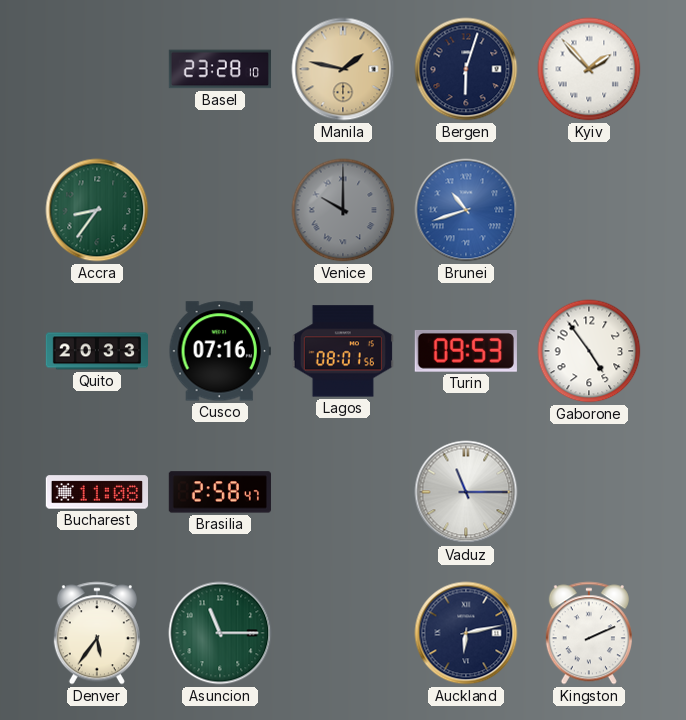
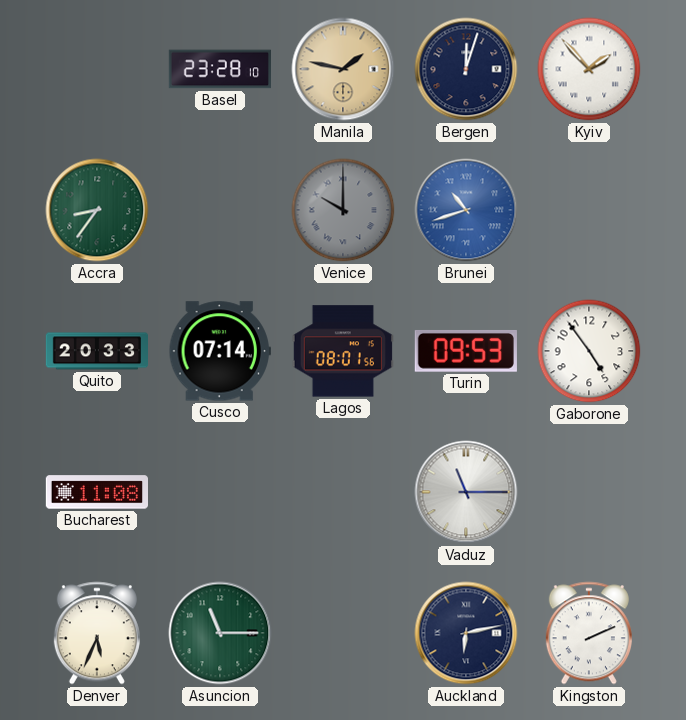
Bergen: 6:03 -> 12:03
Cusco: 07:16 -> 07:14
Brasilia: 2:58 -> none
Denver: 5:36 -> 5:34
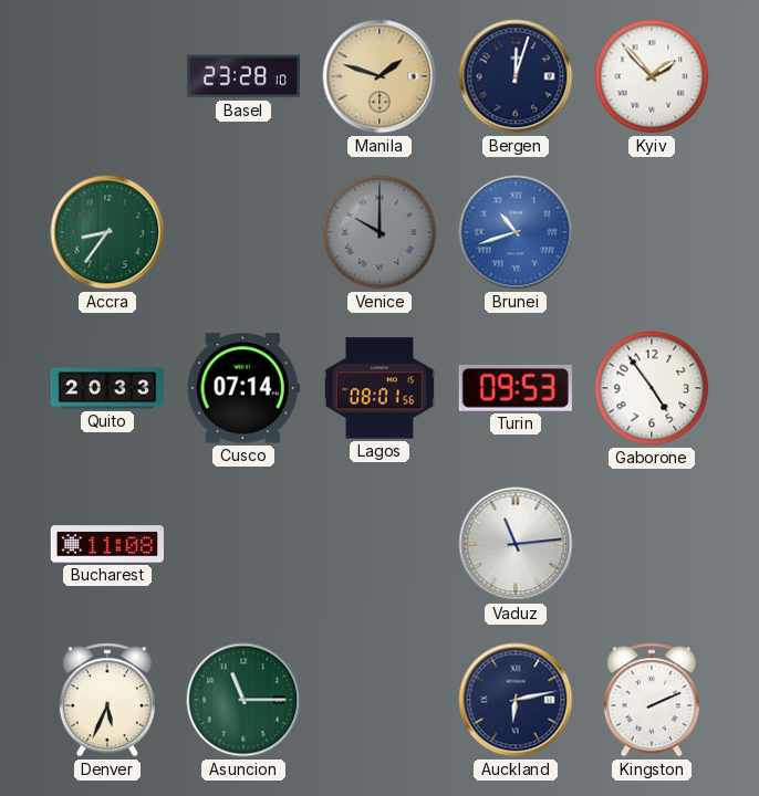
Manila: 1:47 -> 1:48
Vaduz: 11:15 -> 11:14
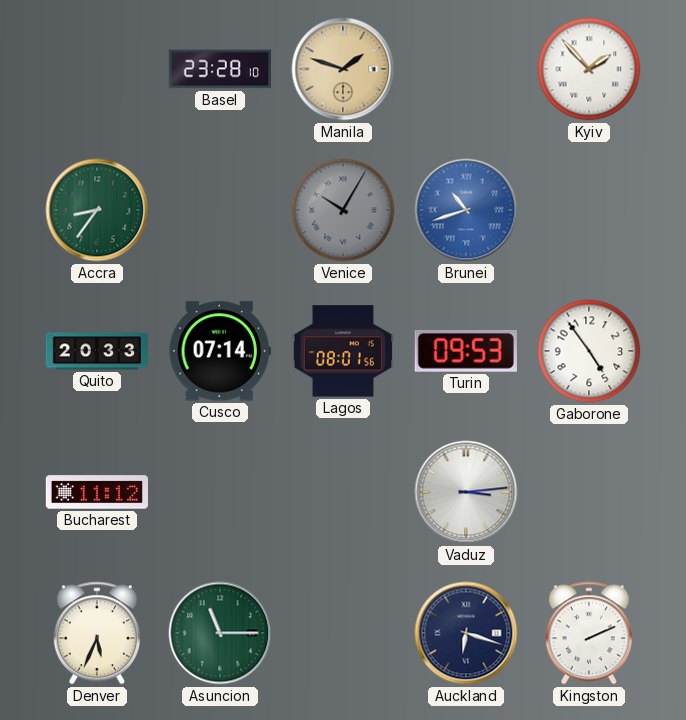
Bergen: 12:03 -> none
Venice: 10:00 -> 10:05
Bucharest: 11:08 -> 11:12
Vaduz: 11:14 -> 3:14
Auckland: 6:13 -> 6:18
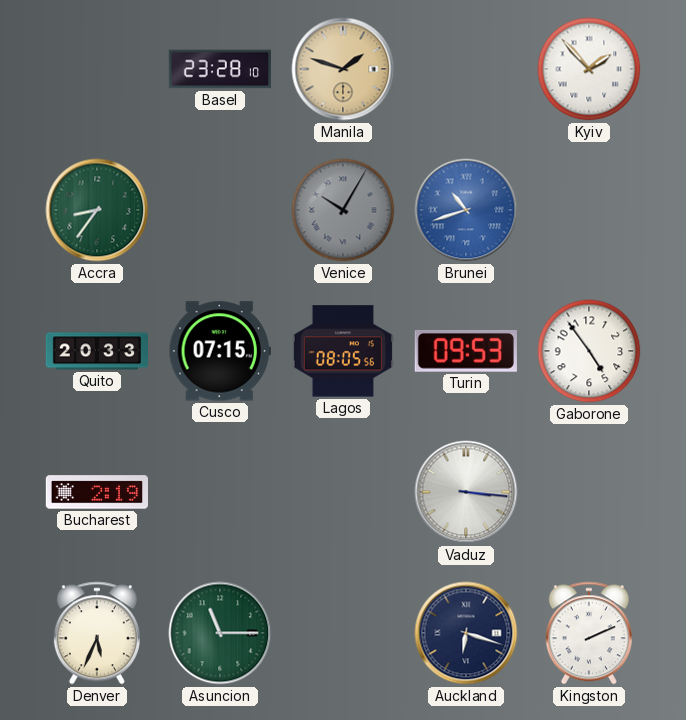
Cusco: 07:14 -> 07:15
Lagos: 08:01 -> 08:05
Bucharest: 11:12 -> 2:19
Vaduz: 3:14 -> 3:16
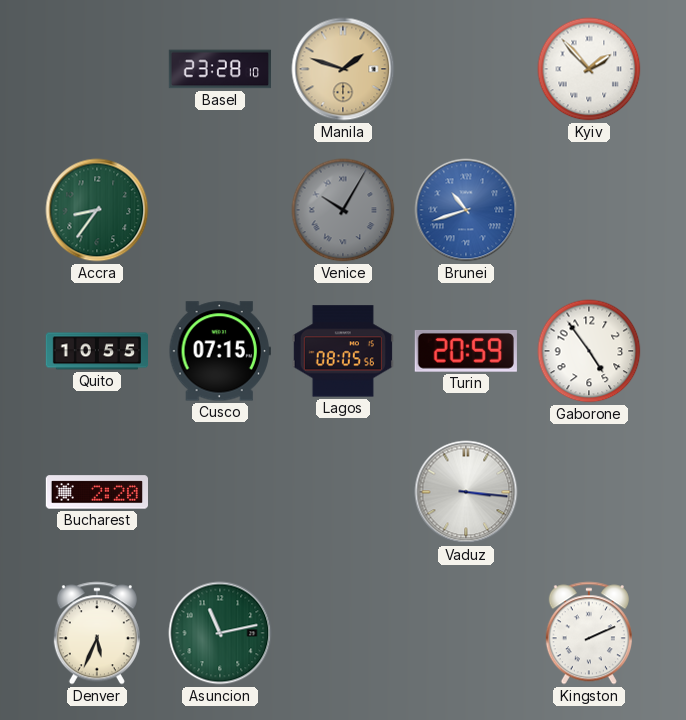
Quito: 20:33 -> 10:55
Turin: 09:53 -> 20:59
Bucharest: 2:19 -> 2:20
Asuncion: 11:15 -> 11:13
Auckland: 6:18 -> none
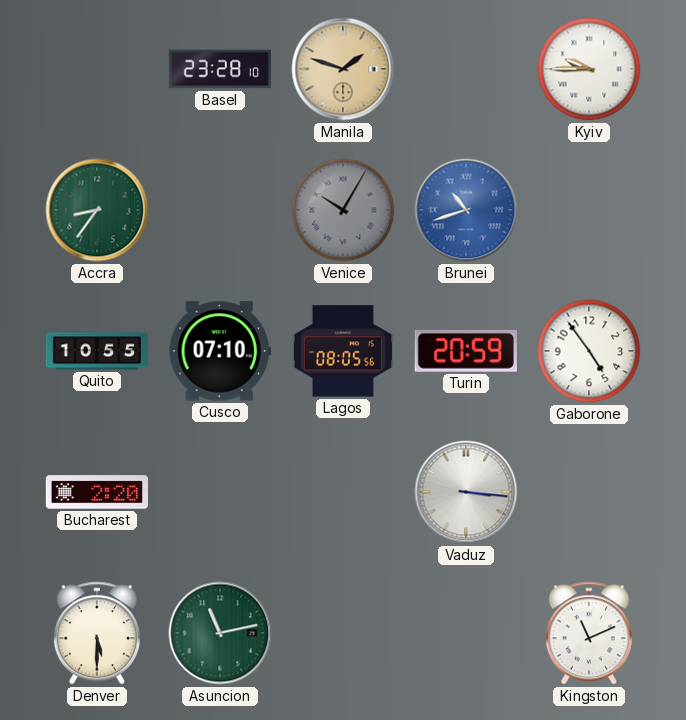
Kyiv: 1:53 -> 9:45
Cusco: 07:15 -> 07:10
Denver: 5:34 -> 5:30
Kingston: 2:11 -> 11:11
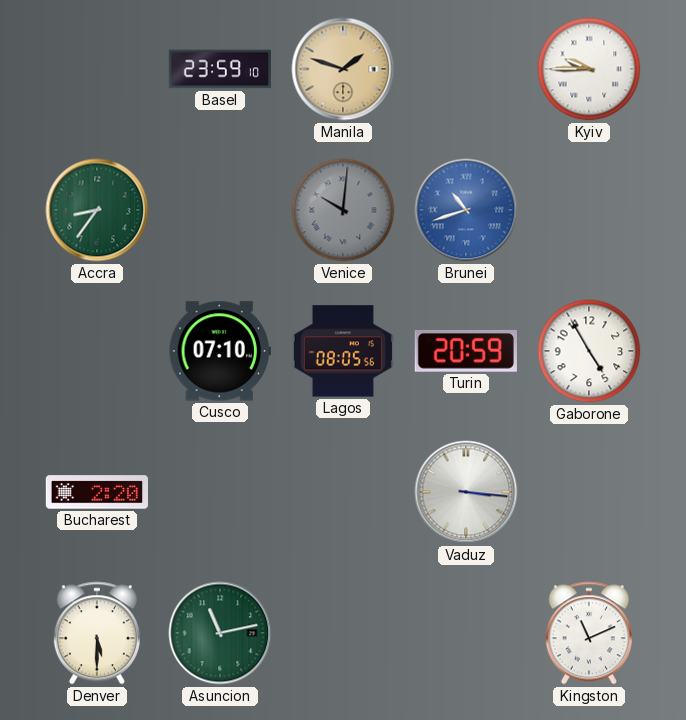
Basel: 23:28 -> 23:59
Venice: 10:05 -> 10:01
Quito: 10:55 -> none
Gaborone: 4:54 -> 4:55
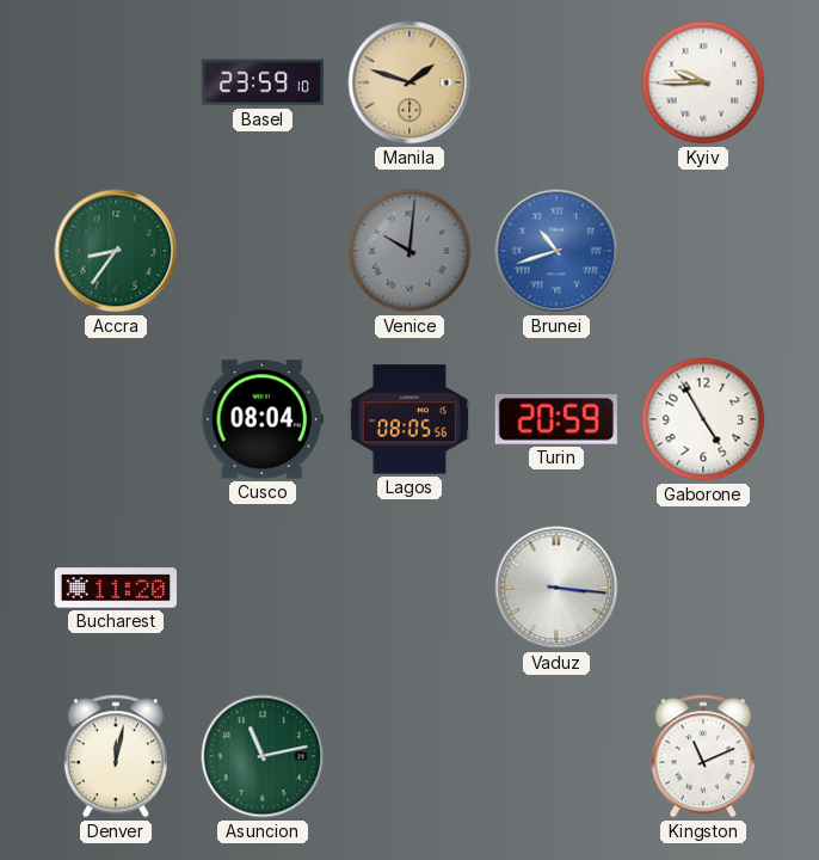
Cusco: 07:10 -> 08:04
Bucharest: 2:20 -> 11:20
Denver: 5:30 -> 12:02
